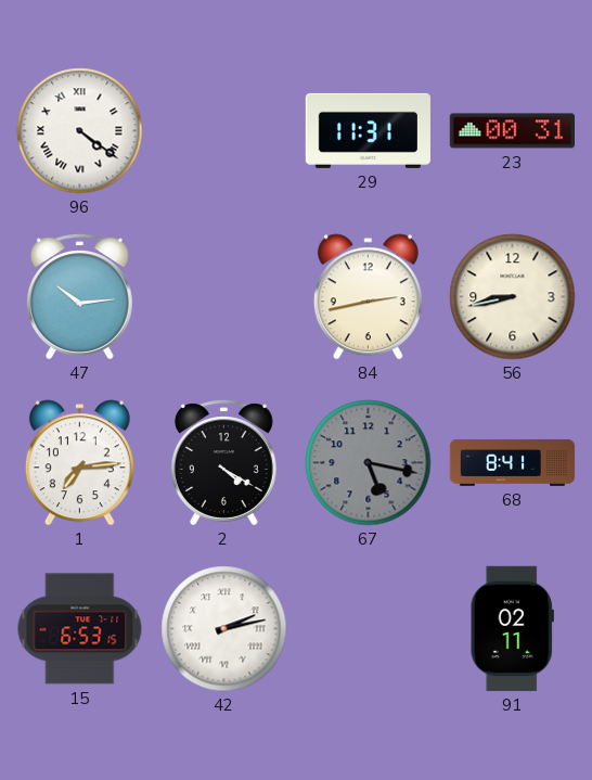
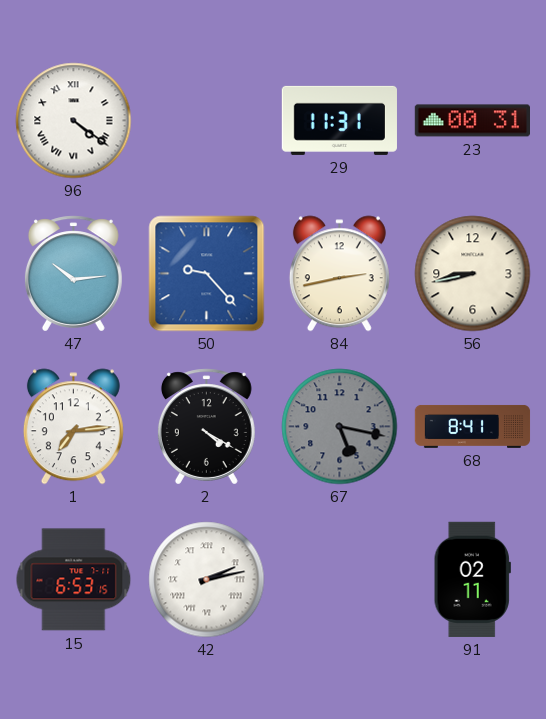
50: none -> 9:23
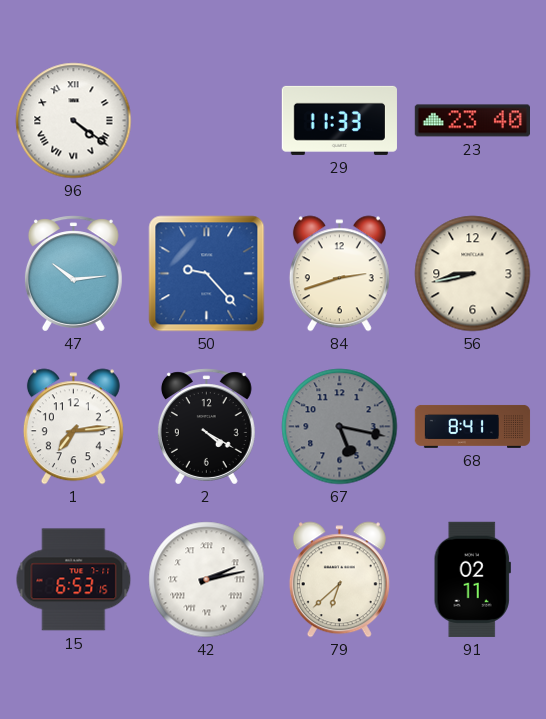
29: 11:31 -> 11:33
23: 00:31 -> 23:40
84: 2:43 -> 2:42
79: none -> 6:38
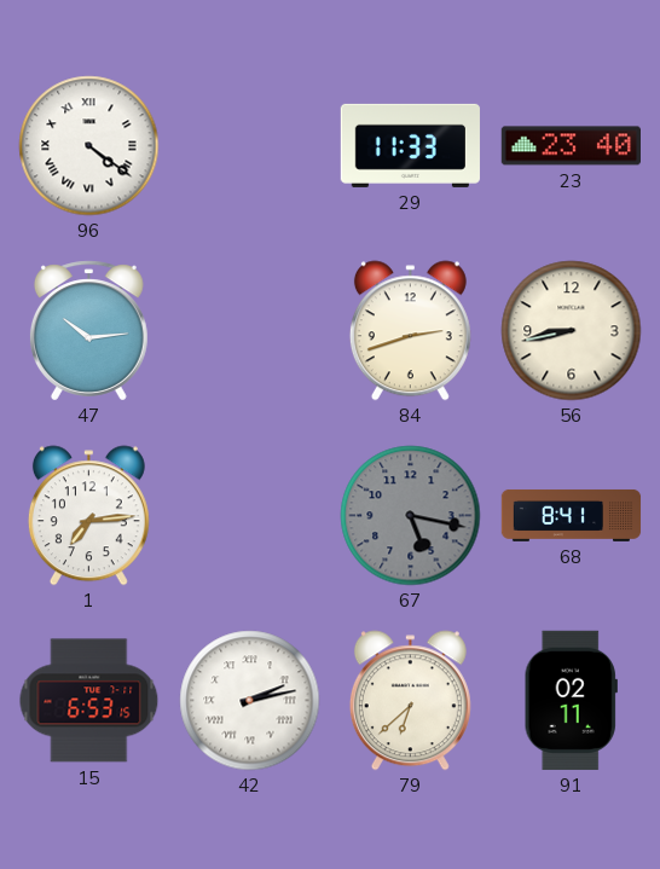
50: 9:23 -> none
2: 4:20 -> none
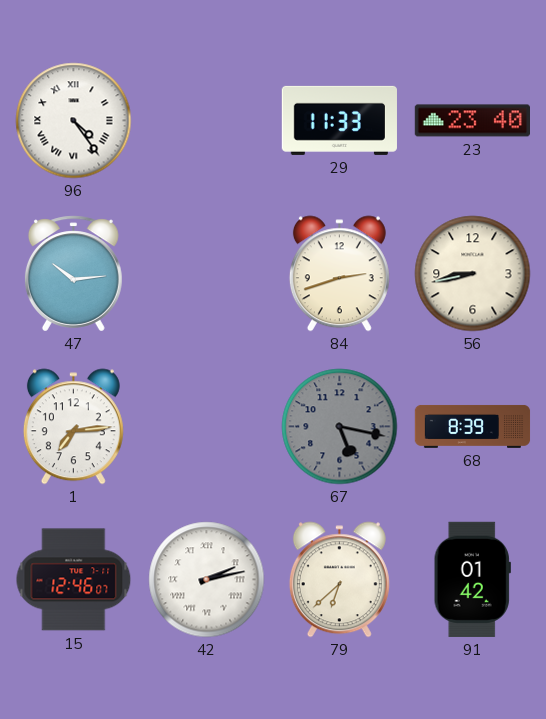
96: 4:21 -> 4:24
68: 8:41 -> 8:39
15: 6:53 -> 12:46
91: 02:11 -> 01:42
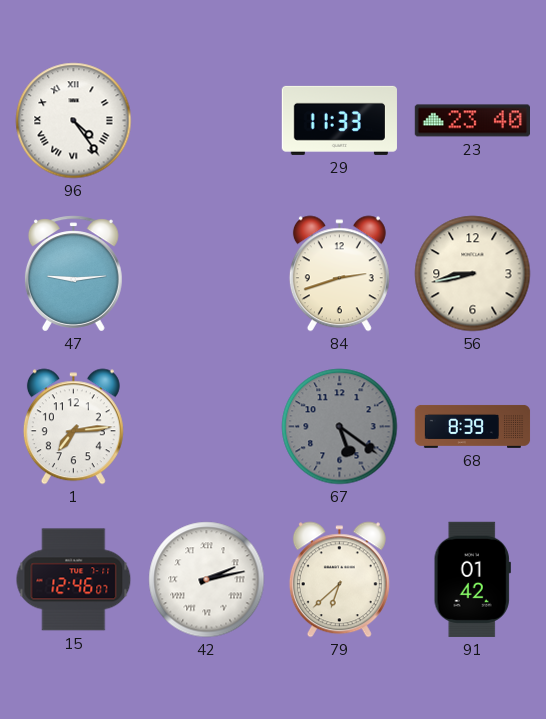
47: 10:14 -> 9:14
67: 5:17 -> 5:21
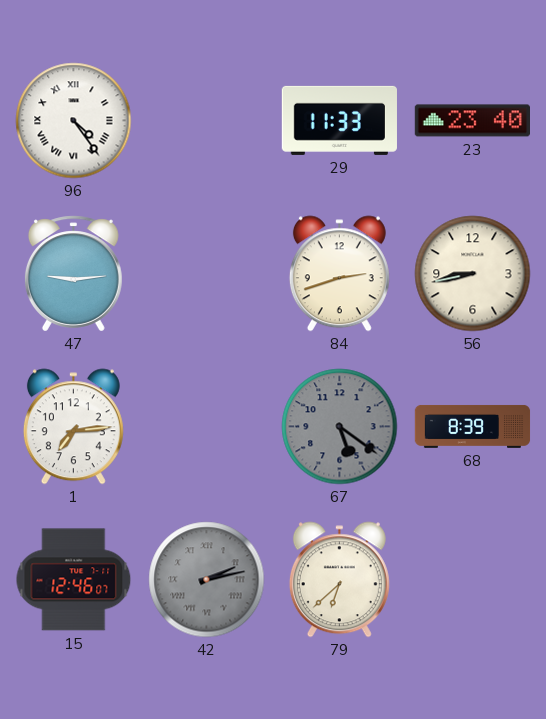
42 dial: white -> grey
91: 01:42 -> none
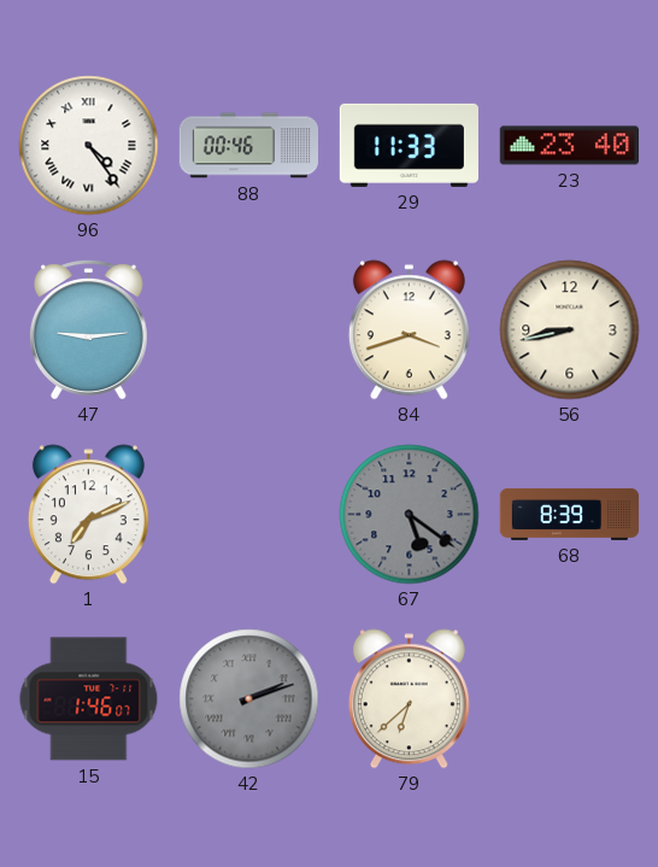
88: none -> 00:46
84: 2:42 -> 3:42
1: 7:14 -> 7:11
15: 12:46 -> 1:46
42: 2:13 -> 2:12
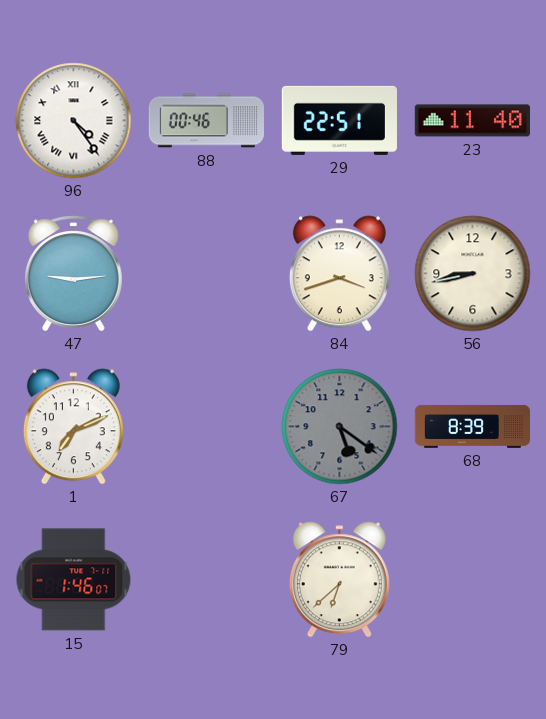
29: 11:33 -> 22:51
23: 23:40 -> 11:40
42: 2:12 -> none
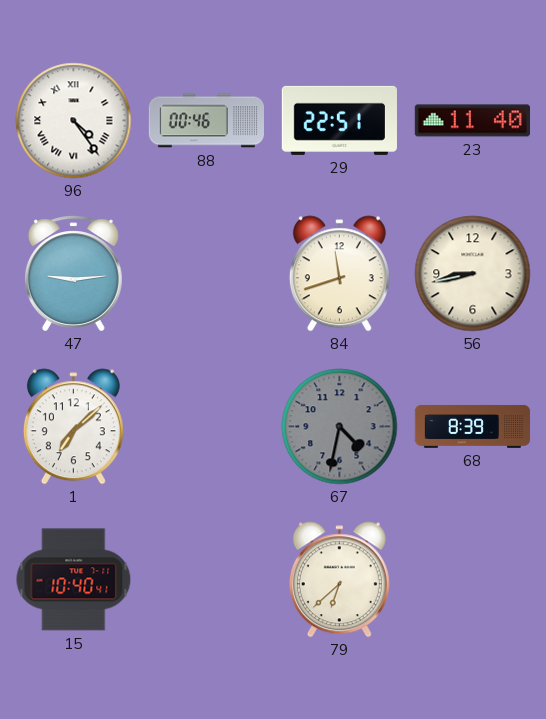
84: 3:42 -> 11:42
1: 7:11 -> 7:08
67: 5:21 -> 4:32
15: 1:46 -> 10:40
